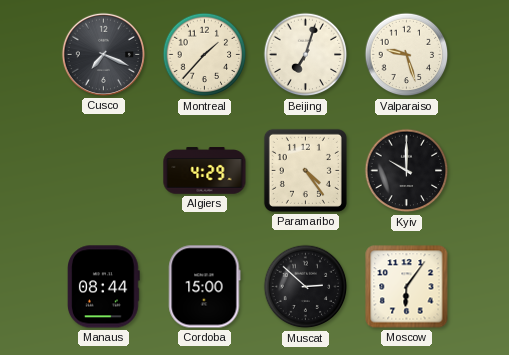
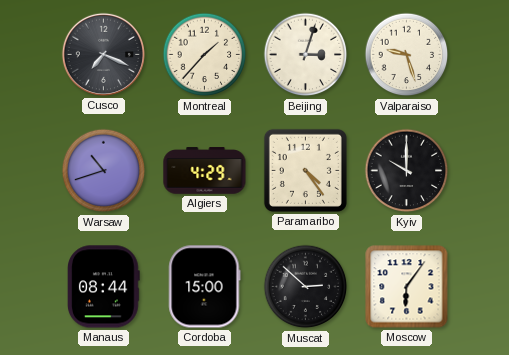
Beijing: 7:03 -> 3:03
Warsaw: none -> 10:42
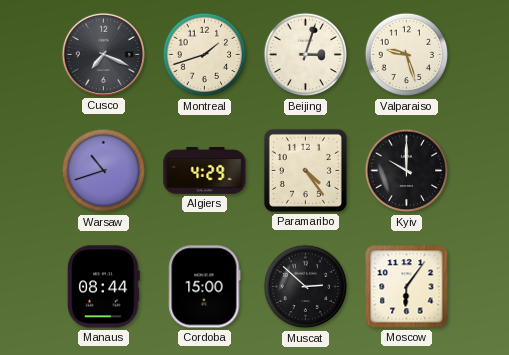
Montreal: 1:37 -> 1:42
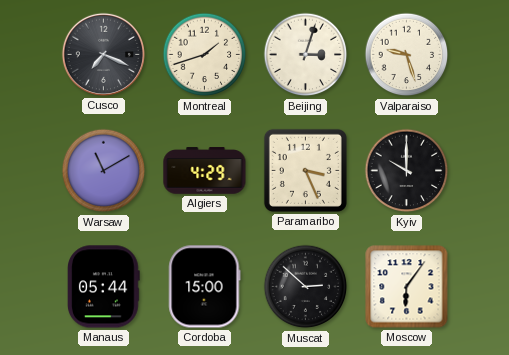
Warsaw: 10:42 -> 11:10
Paramaribo: 4:24 -> 3:26
Manaus: 08:44 -> 05:44
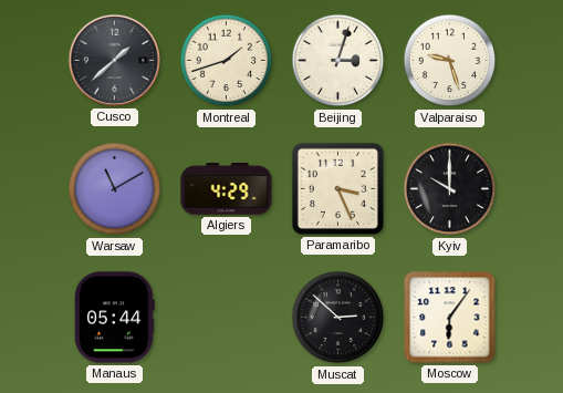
Cusco: 7:19 -> 1:38
Cordoba: 15:00 -> none
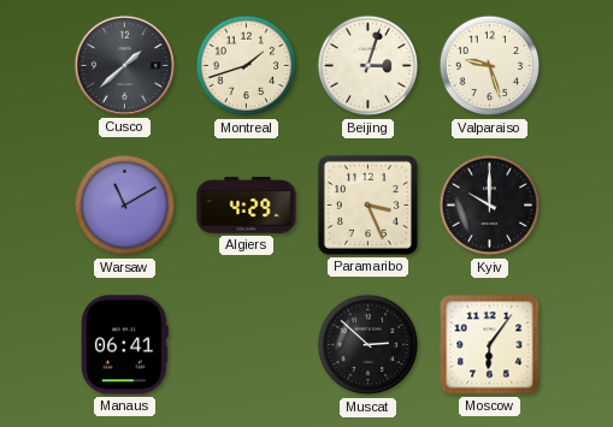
Manaus: 05:44 -> 06:41
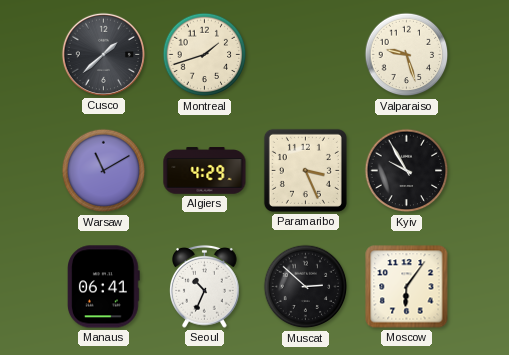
Beijing: 3:03 -> none
Kyiv: 10:00 -> 9:55
Seoul: none -> 10:34
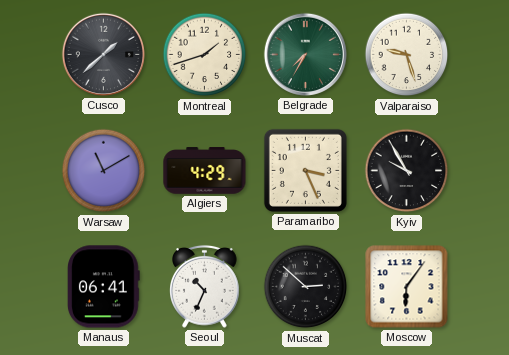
Belgrade: none -> 7:35
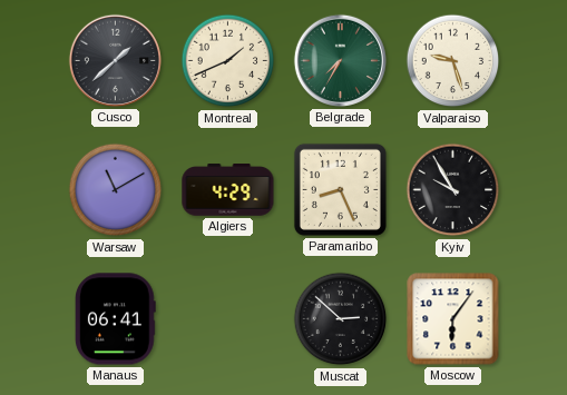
Montreal: 1:42 -> 1:41
Paramaribo: 3:26 -> 8:26
Seoul: 10:34 -> none
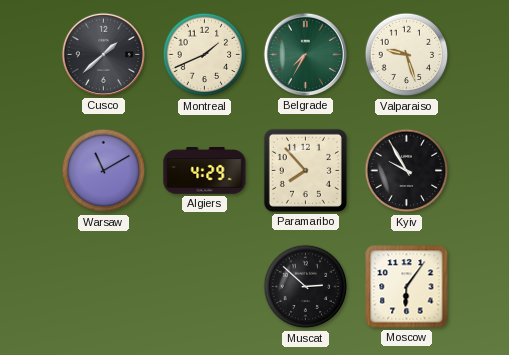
Paramaribo: 8:26 -> 7:53
Manaus: 06:41 -> none
